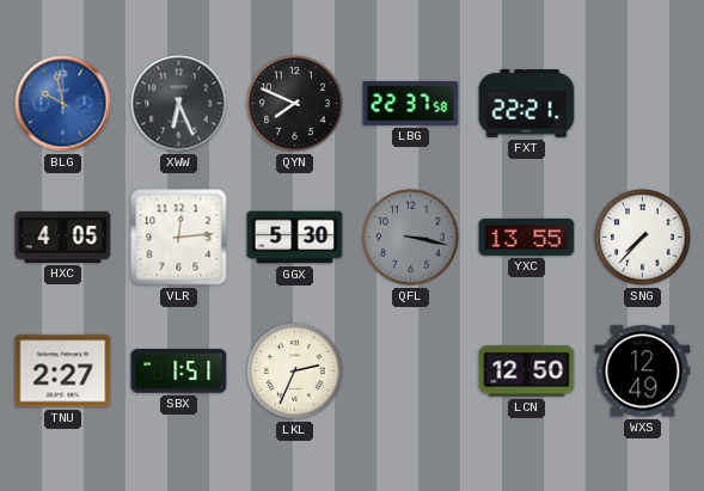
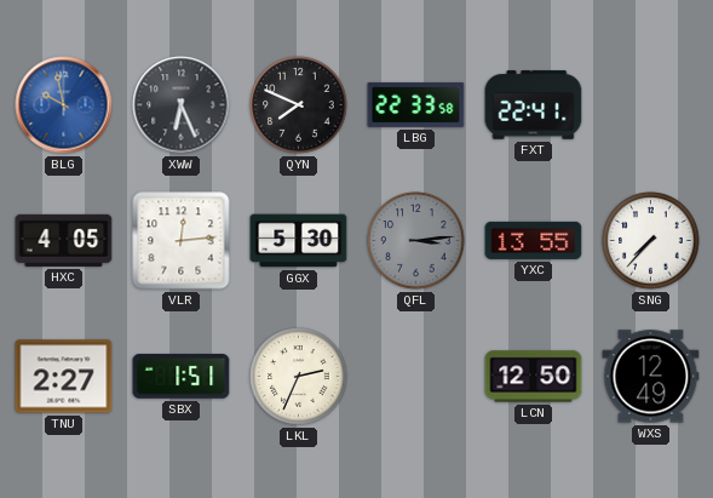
LBG: 22:37 -> 22:33
FXT: 22:21 -> 22:41
QFL: 3:17 -> 3:14
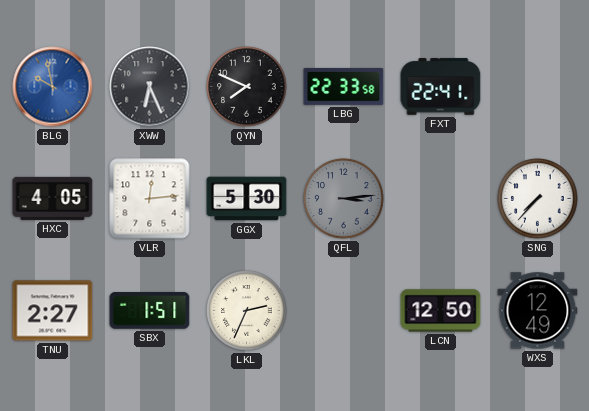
YXC: 13:55 -> none
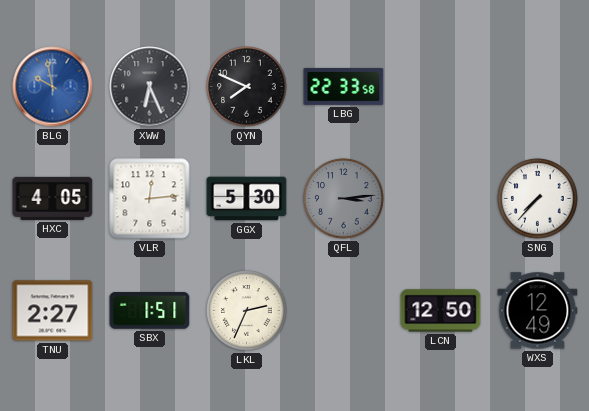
FXT: 22:41 -> none
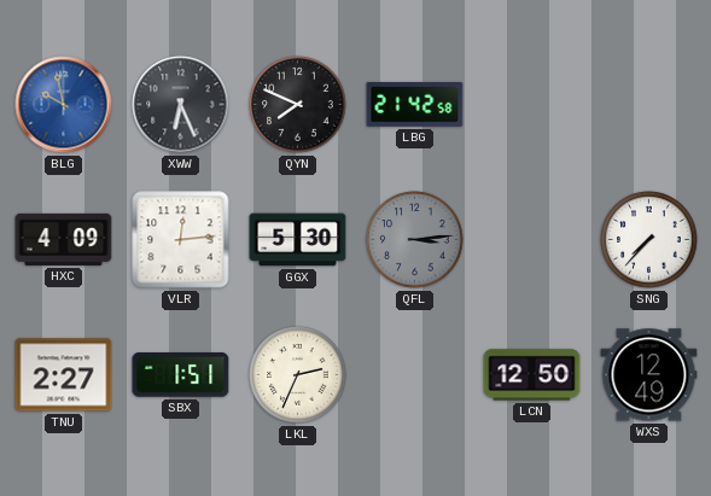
LBG: 22:33 -> 21:42
HXC: 4:05 -> 4:09
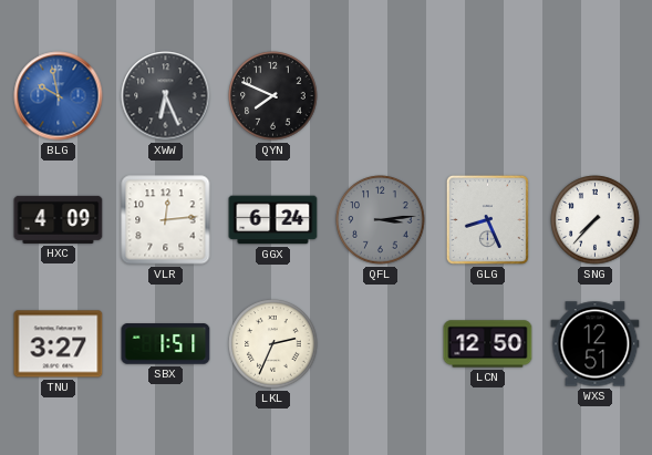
LBG: 21:42 -> none
GGX: 5:30 -> 6:24
GLG: none -> 8:26
TNU: 2:27 -> 3:27
WXS: 12:49 -> 12:51
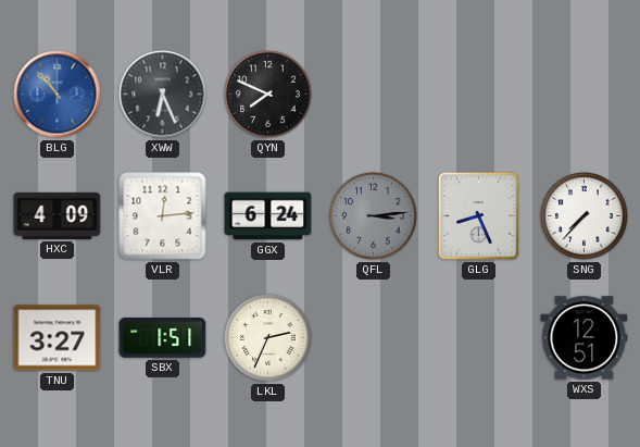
BLG: 9:58 -> 10:53
LCN: 12:50 -> none
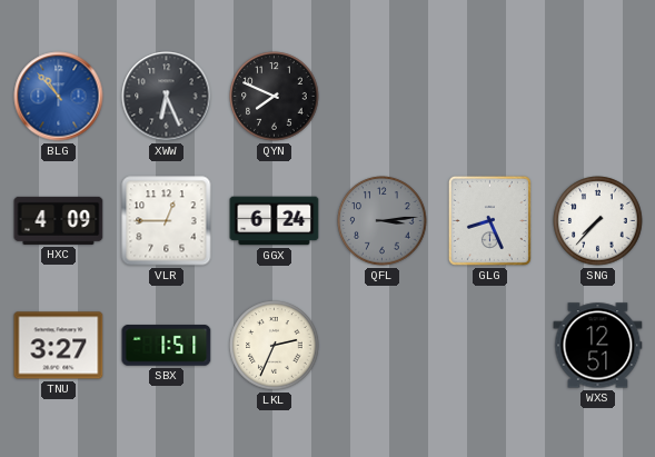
VLR: 12:14 -> 12:45
